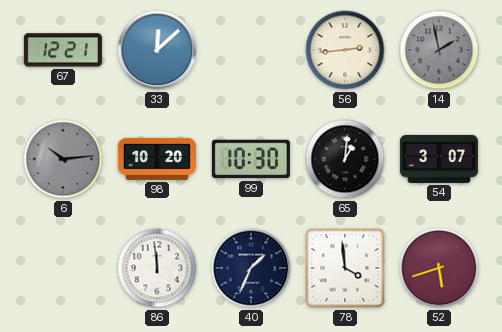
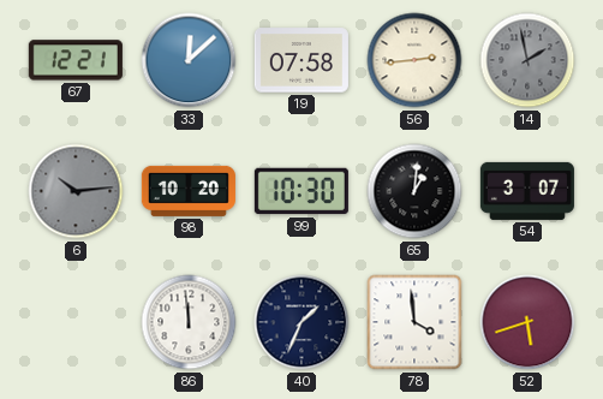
19: none -> 07:58
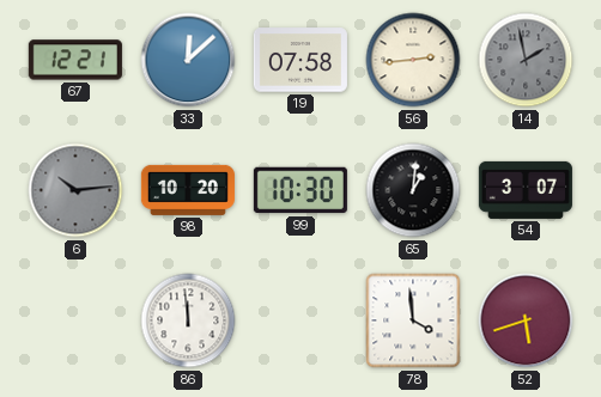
40: 1:34 -> none
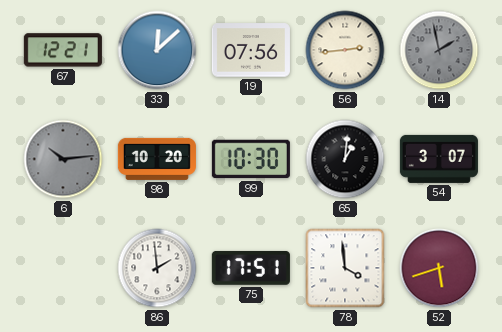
19: 07:58 -> 07:56
86: 11:59 -> 1:59
75: none -> 17:51
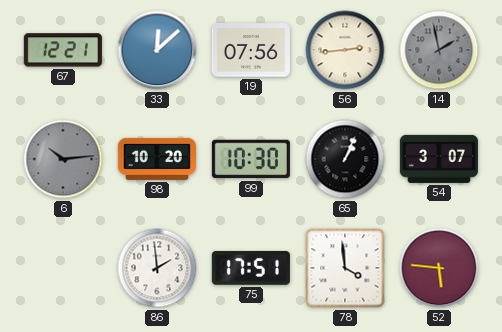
65: 1:01 -> 1:04
52: 5:42 -> 5:46
